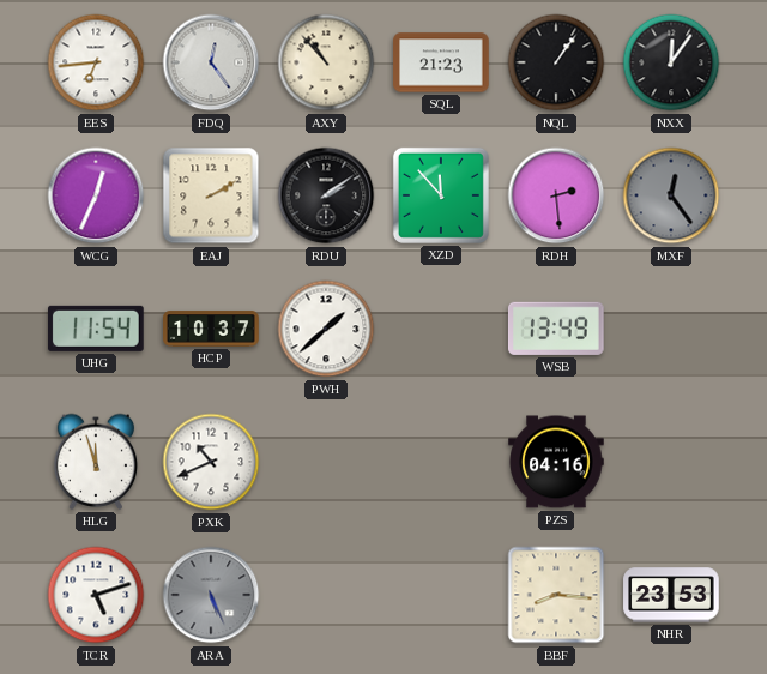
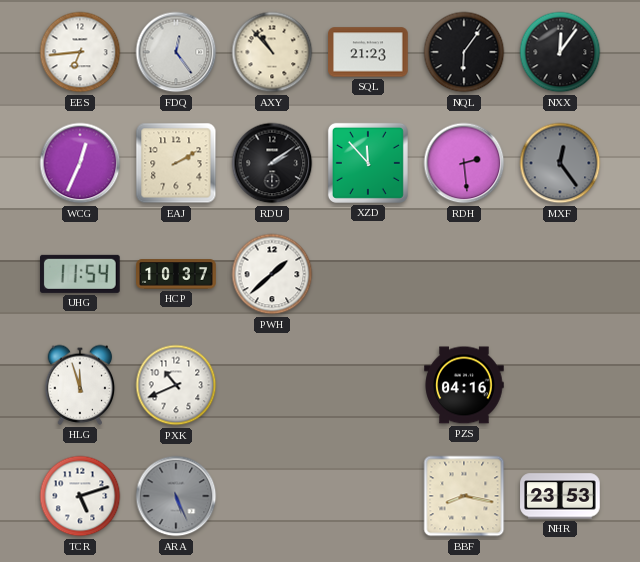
NQL: 1:06 -> 6:06
WSB: 13:49 -> none
BBF: 8:16 -> 8:17
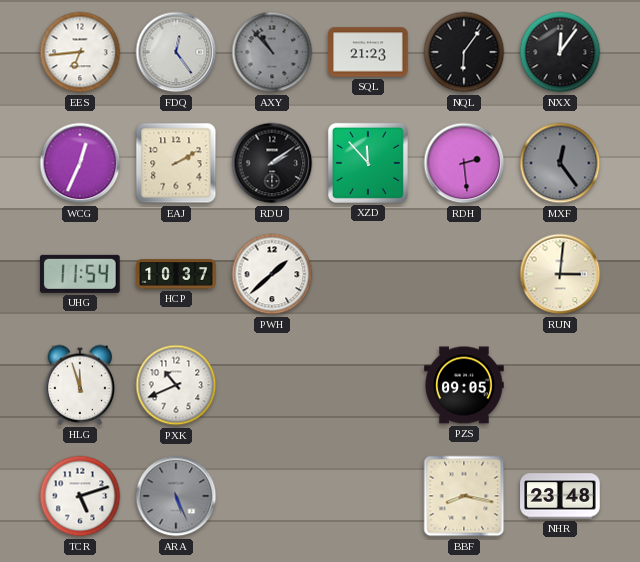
AXY dial: cream -> grey
RUN: none -> 3:01
PZS: 04:16 -> 09:05
NHR: 23:53 -> 23:48
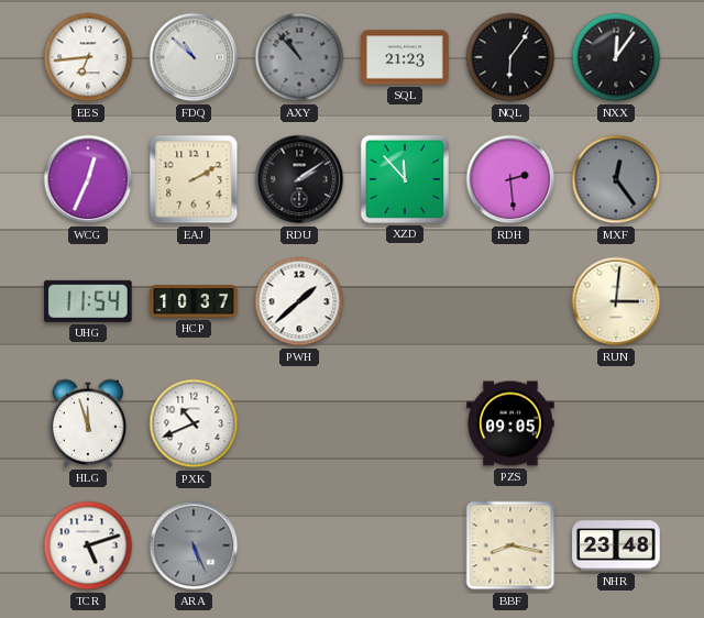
FDQ: 12:24 -> 10:52
